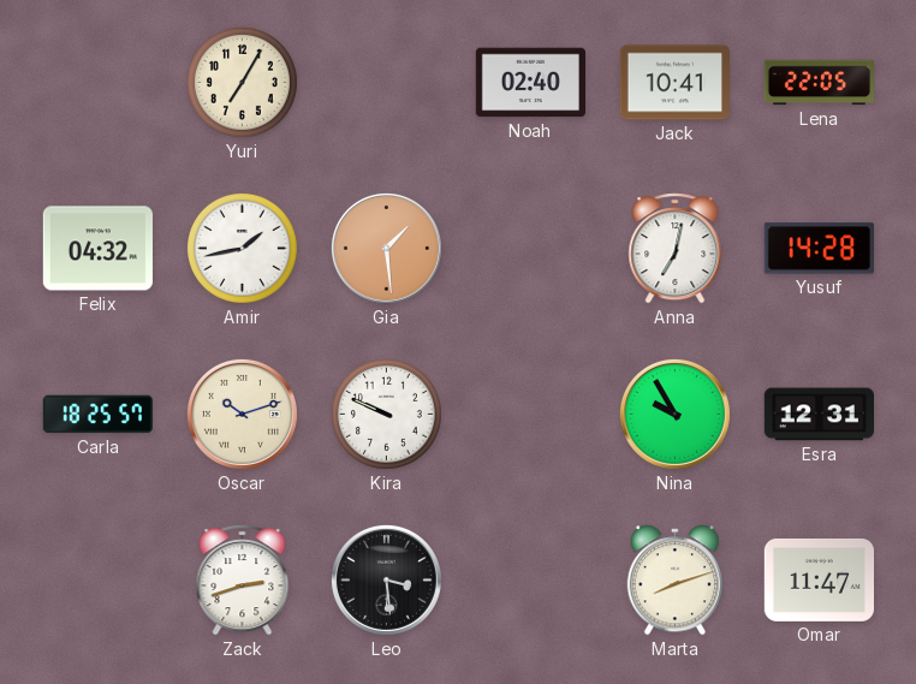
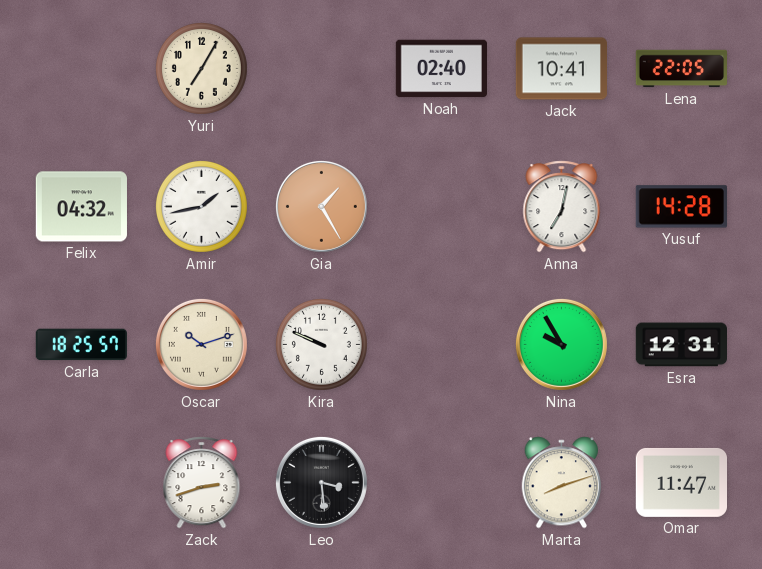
Gia: 1:29 -> 1:25
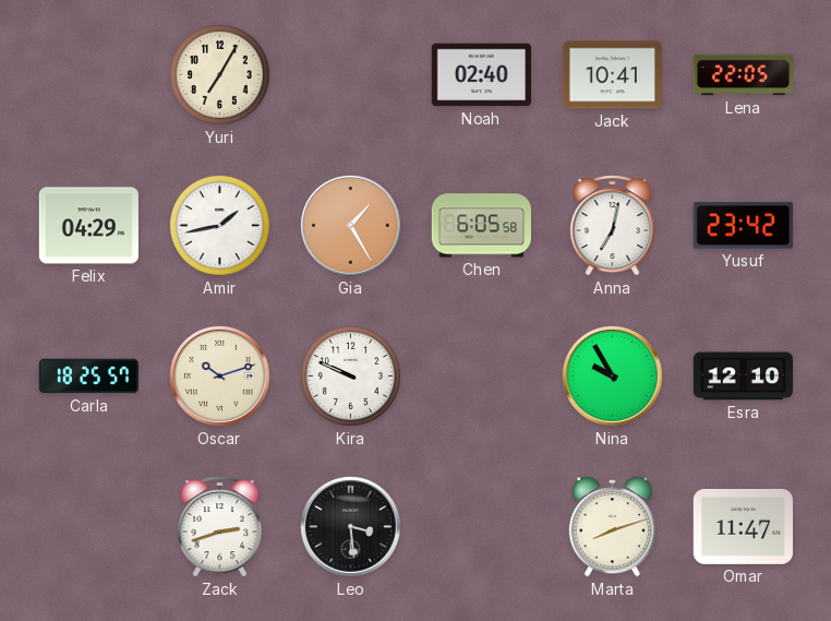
Felix: 04:32 -> 04:29
Chen: none -> 6:05
Yusuf: 14:28 -> 23:42
Esra: 12:31 -> 12:10
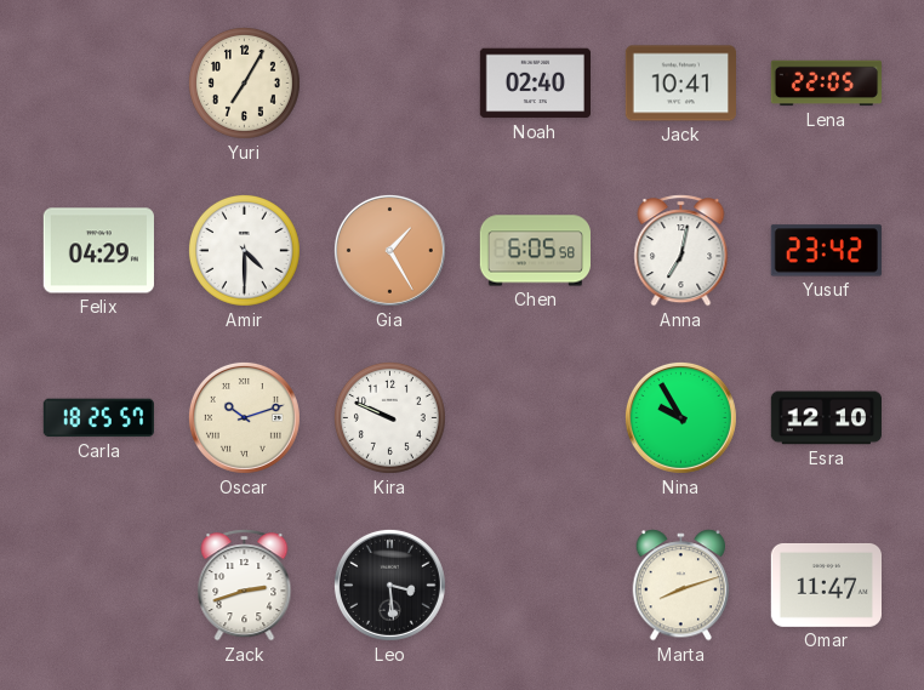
Amir: 1:43 -> 4:30
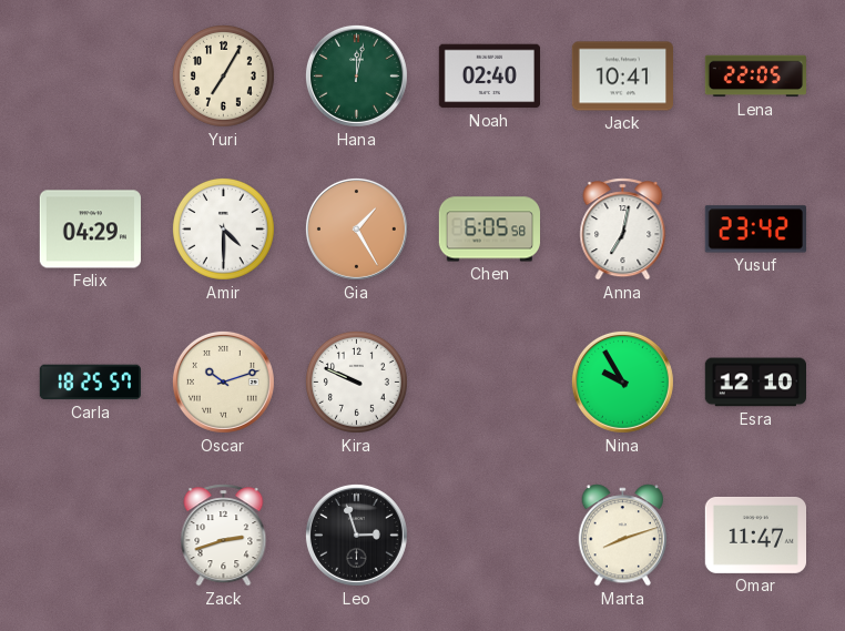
Hana: none -> 12:02
Leo: 3:29 -> 2:57
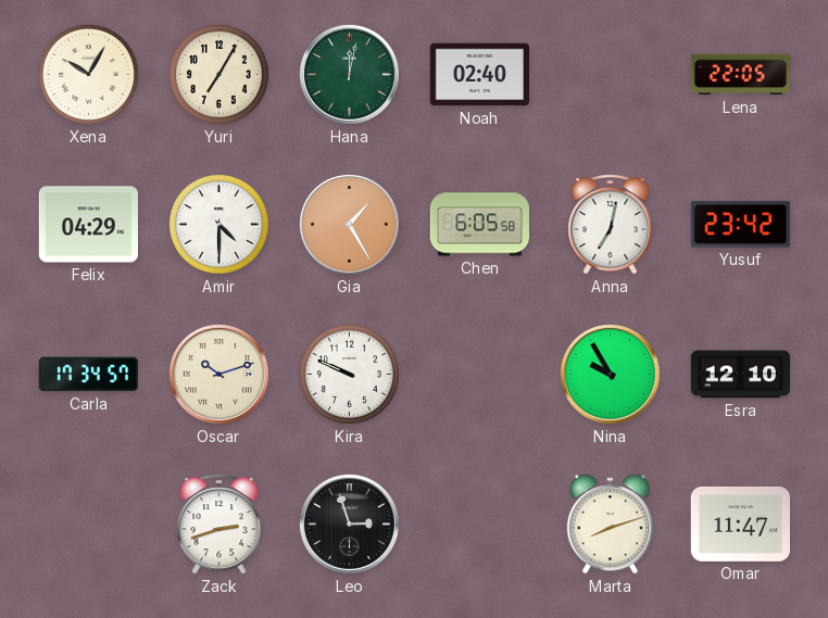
Xena: none -> 10:05
Jack: 10:41 -> none
Carla: 18:25 -> 17:34
